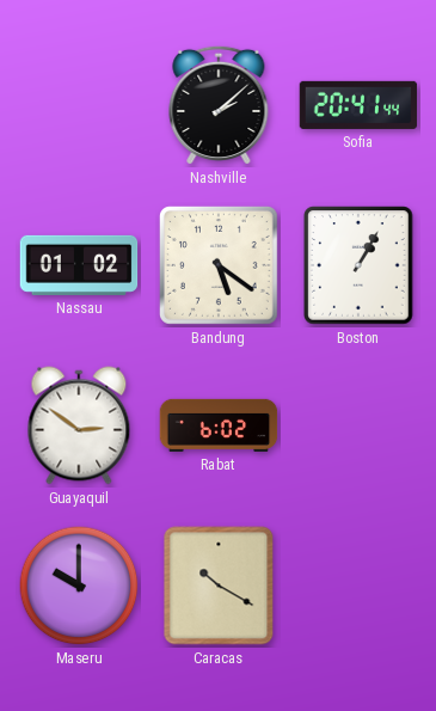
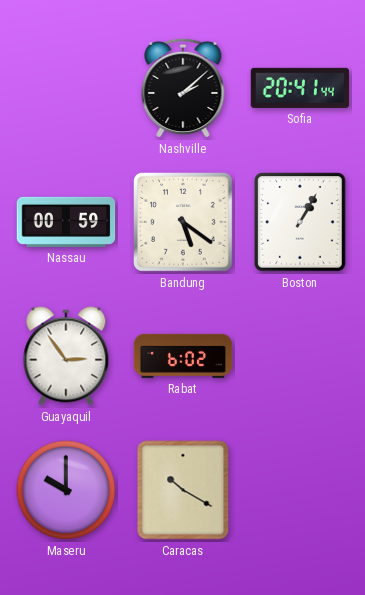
Nassau: 01:02 -> 00:59
Guayaquil: 2:51 -> 2:54
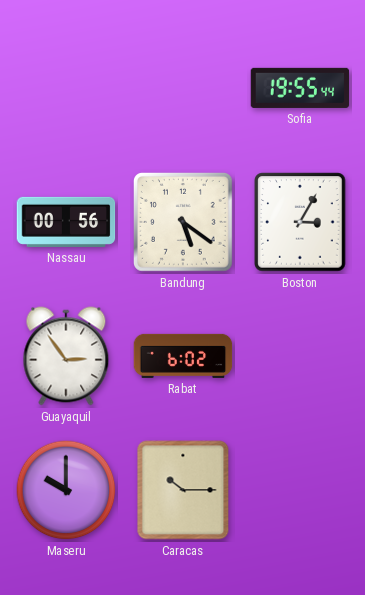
Nashville: 2:08 -> none
Sofia: 20:41 -> 19:55
Nassau: 00:59 -> 00:56
Boston: 1:05 -> 3:05
Caracas: 10:20 -> 10:15
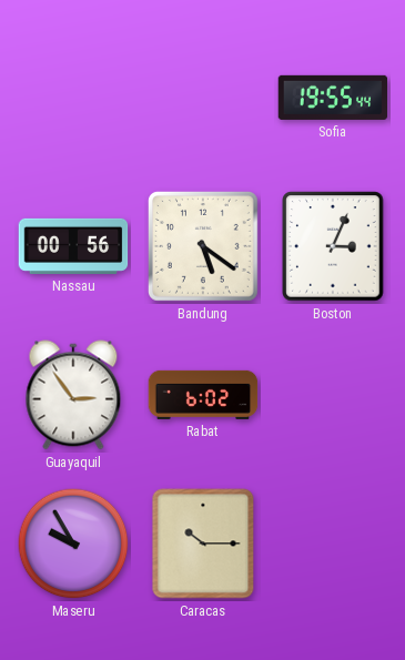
Boston: 3:05 -> 3:04
Maseru: 10:00 -> 9:55
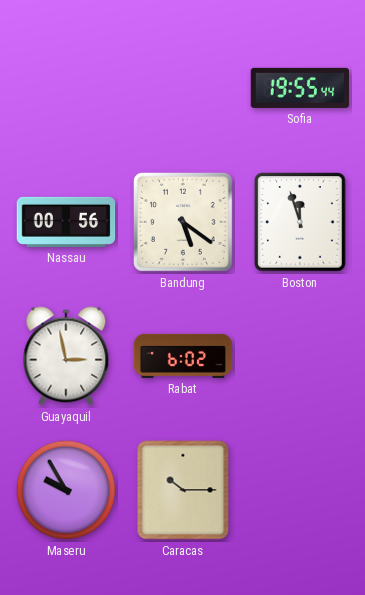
Boston: 3:04 -> 11:57
Guayaquil: 2:54 -> 2:58
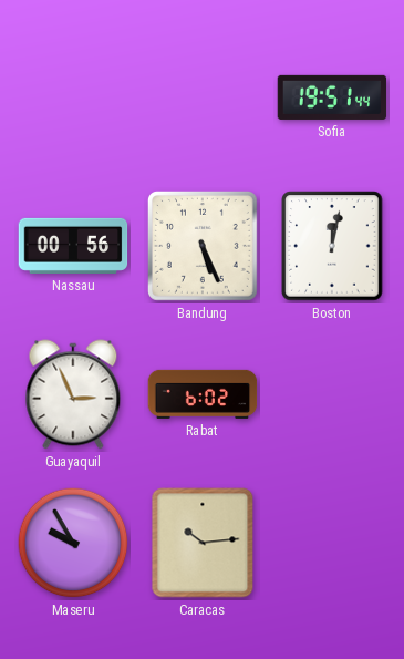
Sofia: 19:55 -> 19:51
Bandung: 5:21 -> 5:26
Boston: 11:57 -> 12:02
Guayaquil: 2:58 -> 2:56
Caracas: 10:15 -> 10:14
